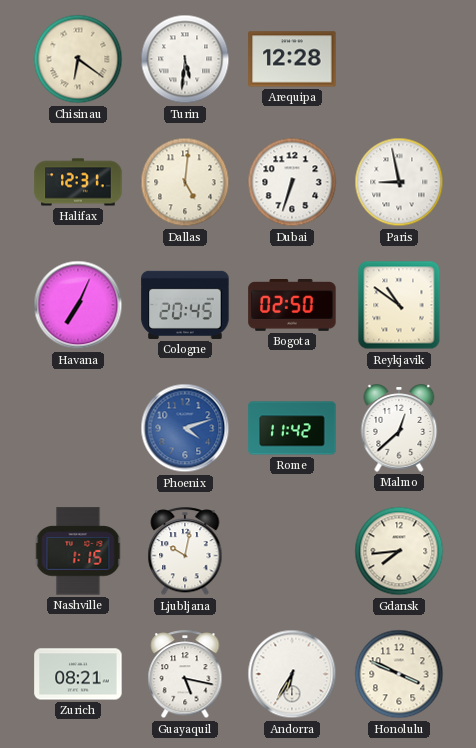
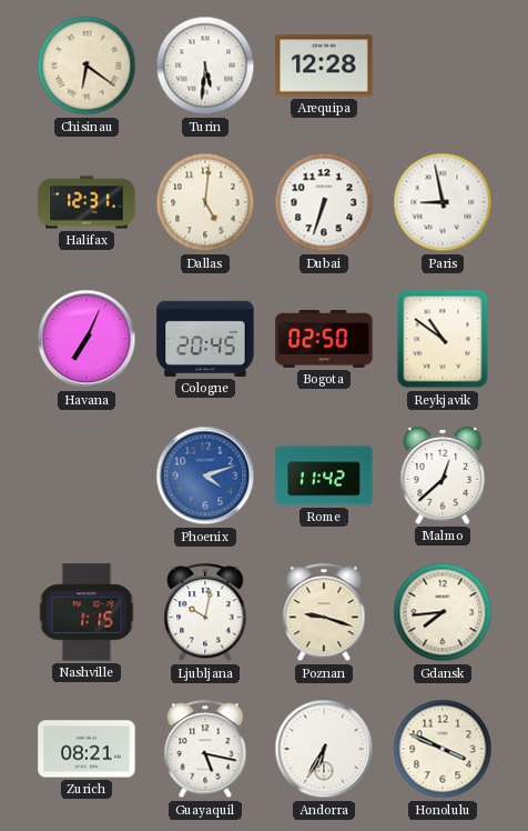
Poznan: none -> 9:18
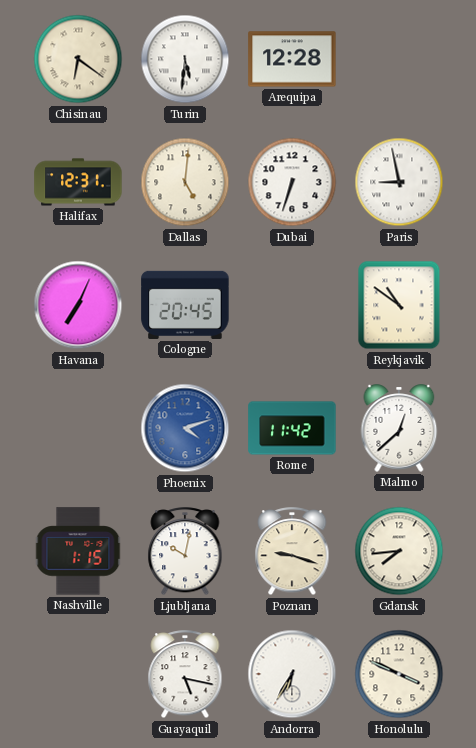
Bogota: 02:50 -> none
Zurich: 08:21 -> none
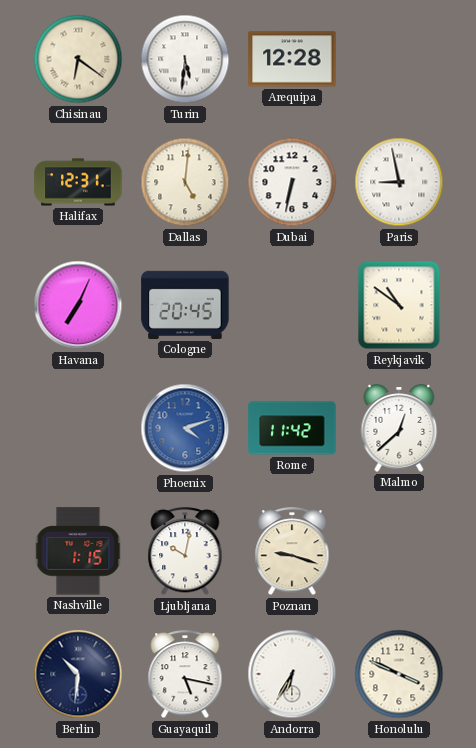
Dubai: 6:33 -> 6:32
Gdansk: 7:44 -> none
Berlin: none -> 10:31
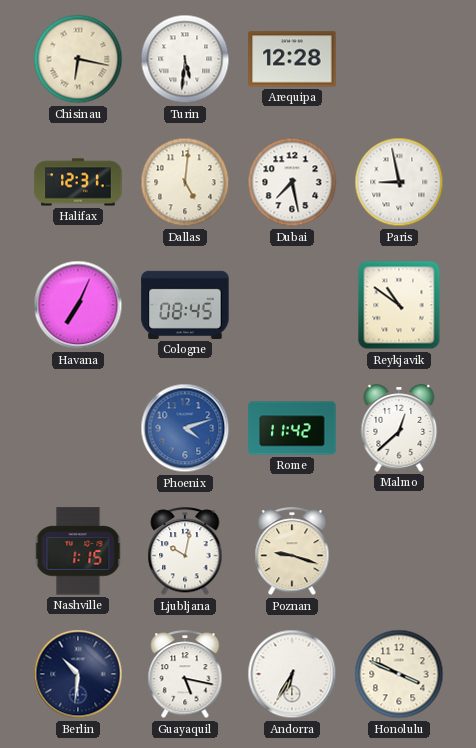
Chisinau: 6:21 -> 6:17
Dubai: 6:32 -> 7:28
Cologne: 20:45 -> 08:45
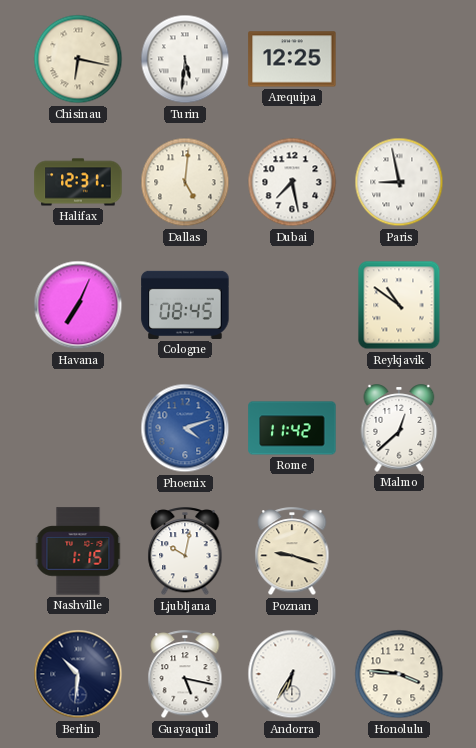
Arequipa: 12:28 -> 12:25
Honolulu: 3:49 -> 3:46
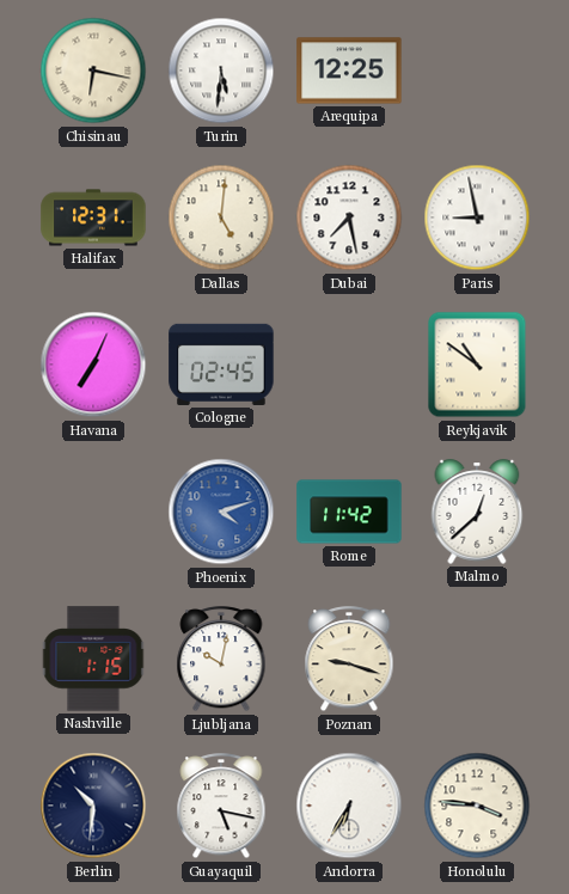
Cologne: 08:45 -> 02:45
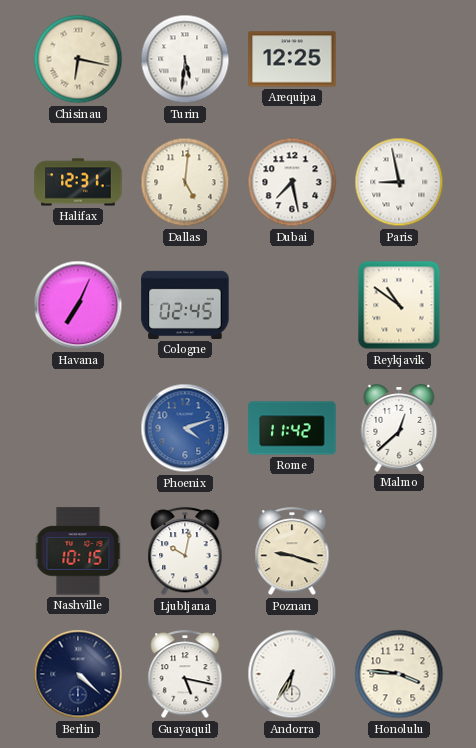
Nashville: 1:15 -> 10:15
Berlin: 10:31 -> 4:22
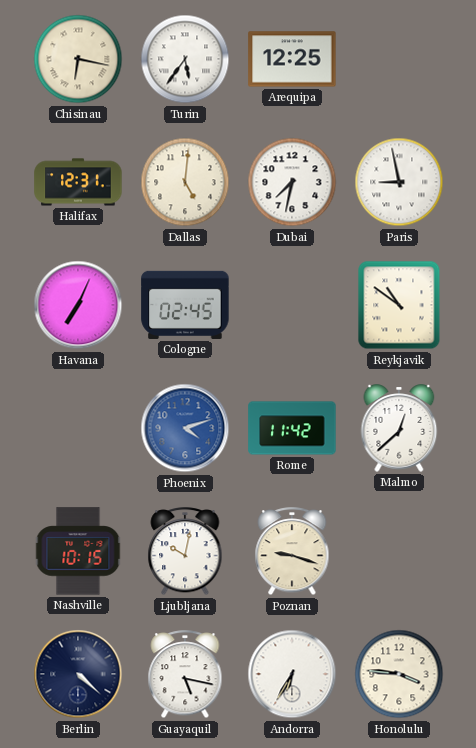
Turin: 5:31 -> 5:36
Dubai: 7:28 -> 7:32
